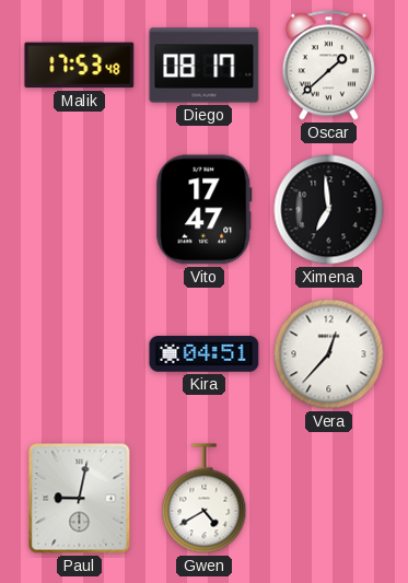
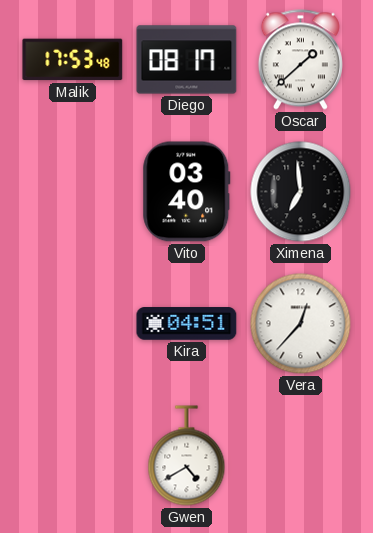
Vito: 17:47 -> 03:40
Paul: 9:02 -> none
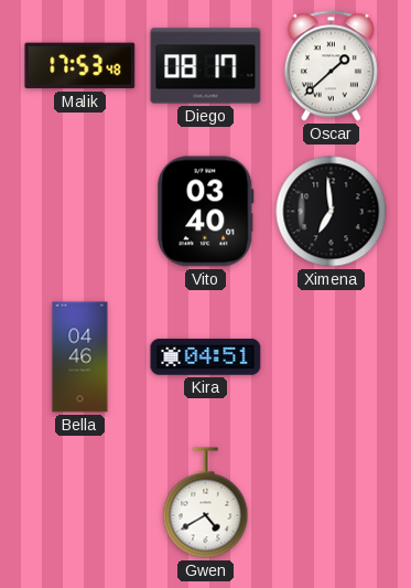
Bella: none -> 04:46
Vera: 12:37 -> none
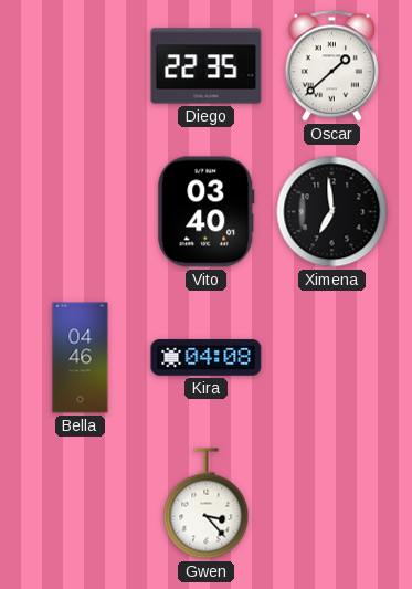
Malik: 17:53 -> none
Diego: 08:17 -> 22:35
Kira: 04:51 -> 04:08
Gwen: 4:40 -> 3:23
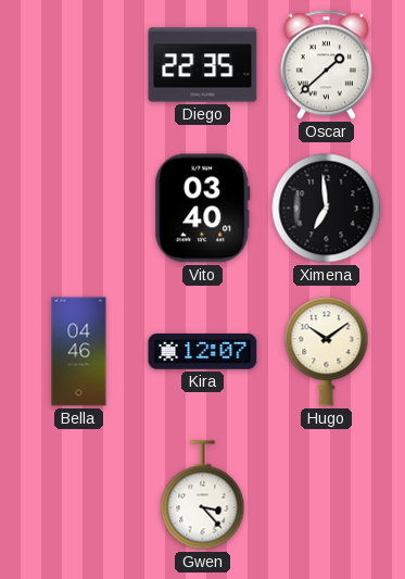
Kira: 04:08 -> 12:07
Hugo: none -> 10:09
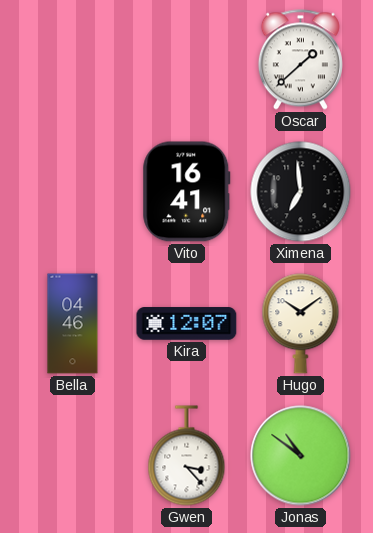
Diego: 22:35 -> none
Vito: 03:40 -> 16:41
Jonas: none -> 10:51
